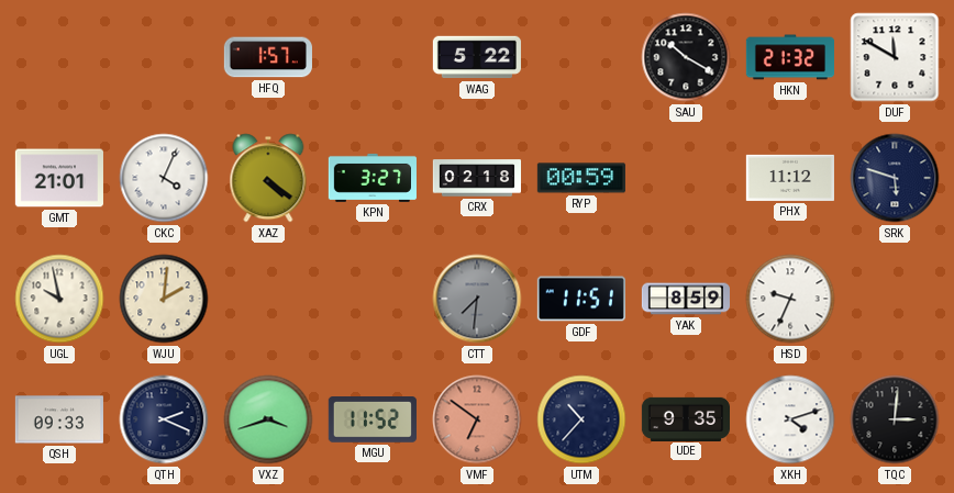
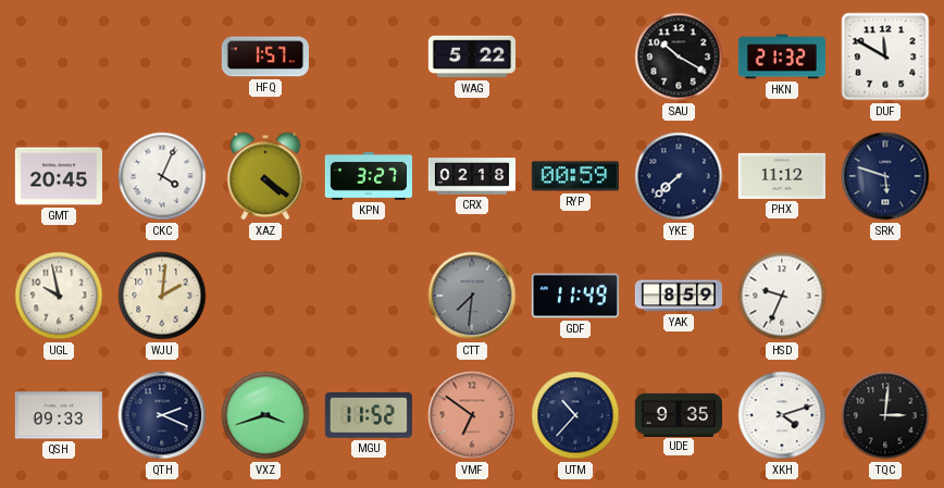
GMT: 21:01 -> 20:45
YKE: none -> 7:38
GDF: 11:51 -> 11:49
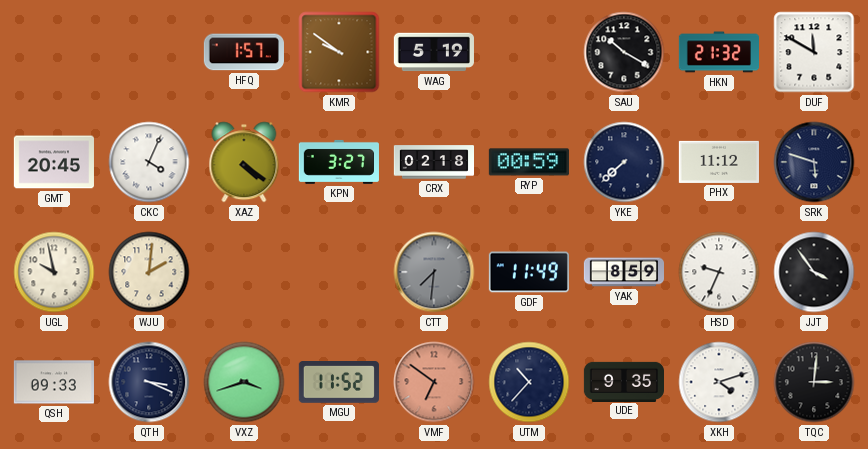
KMR: none -> 9:51
WAG: 5:22 -> 5:19
JJT: none -> 3:54
QTH: 2:19 -> 3:19
